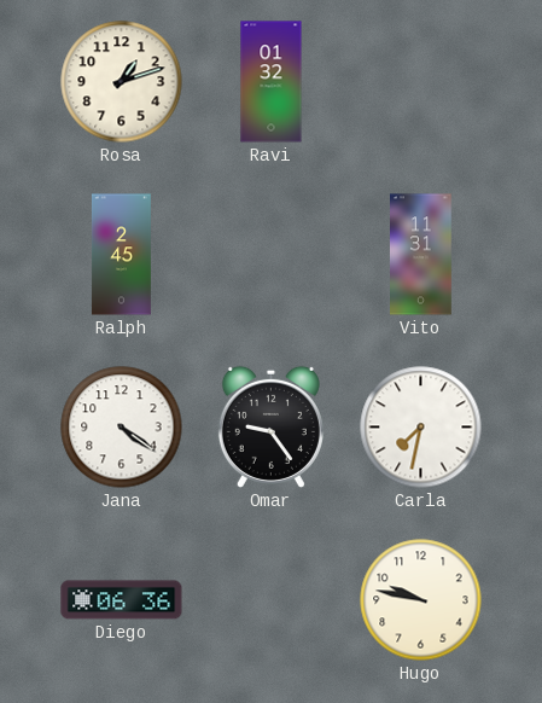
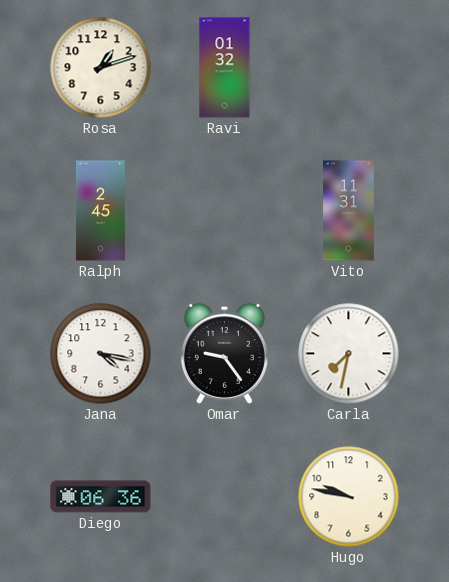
Jana: 4:21 -> 4:17
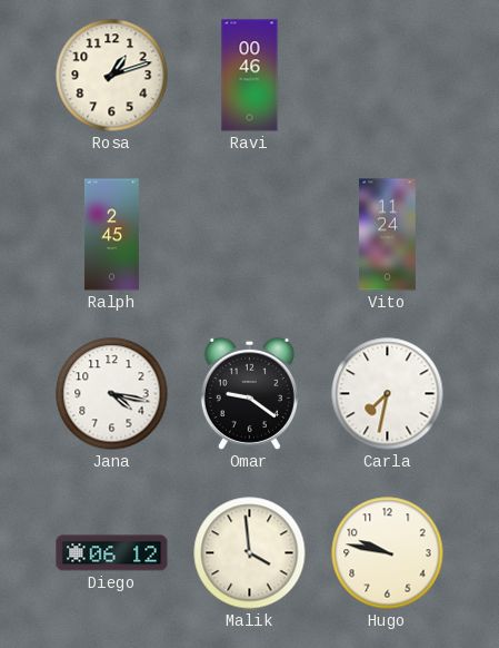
Ravi: 01:32 -> 00:46
Vito: 11:31 -> 11:24
Omar: 9:24 -> 9:21
Diego: 06:36 -> 06:12
Malik: none -> 3:59
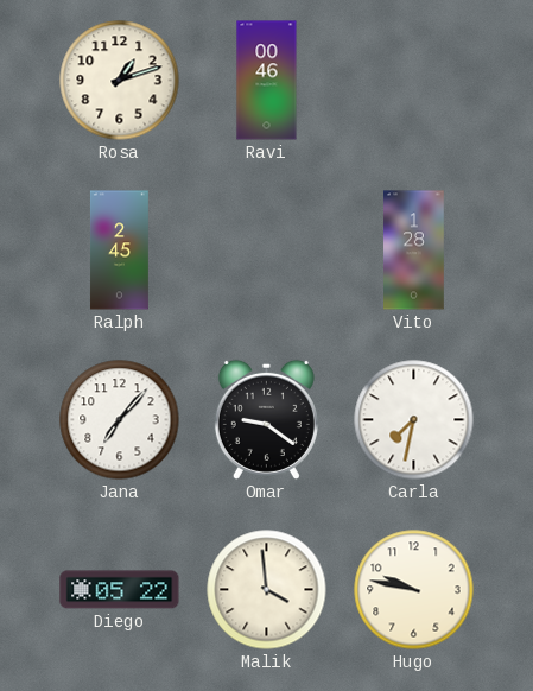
Vito: 11:24 -> 1:28
Jana: 4:17 -> 7:07
Diego: 06:12 -> 05:22
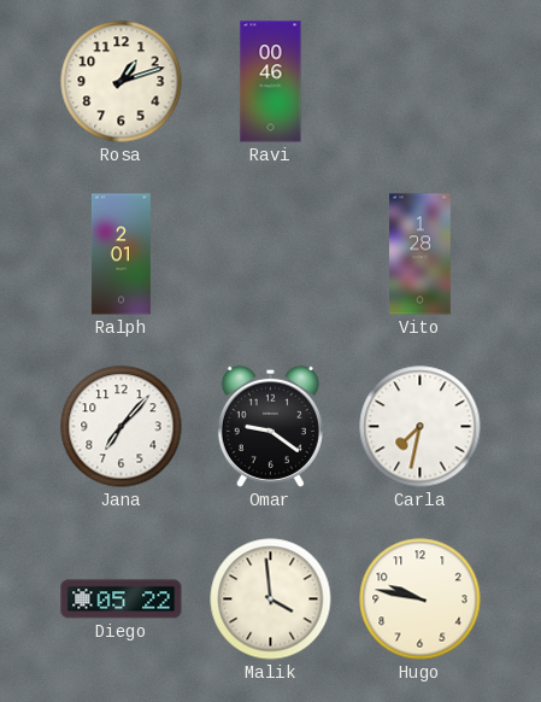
Ralph: 2:45 -> 2:01
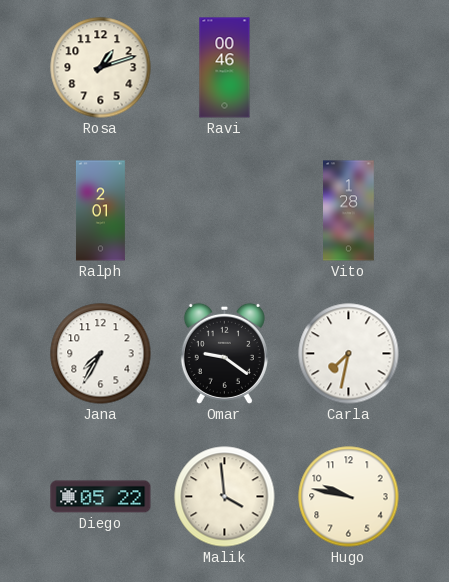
Jana: 7:07 -> 7:35
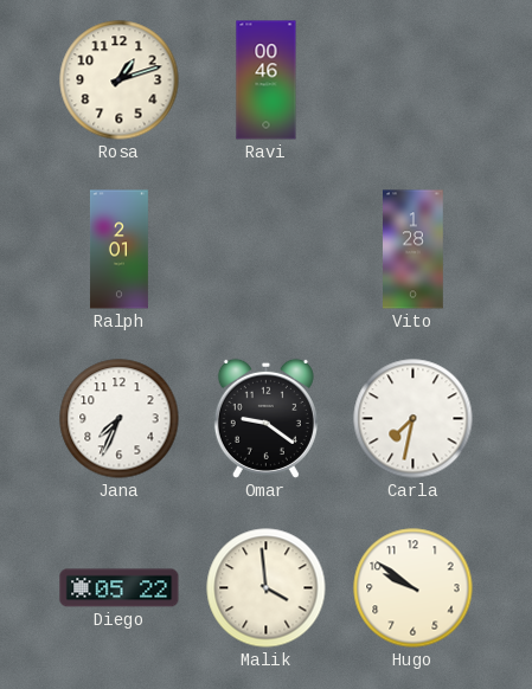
Jana: 7:35 -> 7:34
Hugo: 9:47 -> 9:51
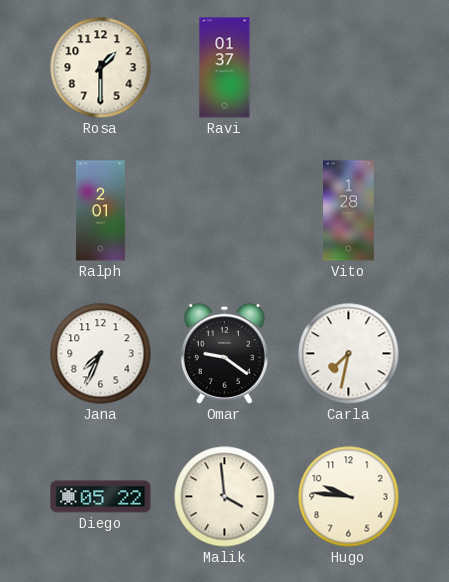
Rosa: 1:12 -> 1:30
Ravi: 00:46 -> 01:37
Hugo: 9:51 -> 9:46
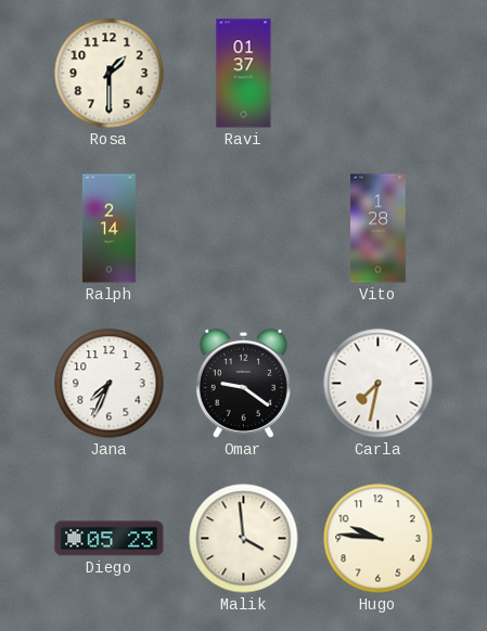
Ralph: 2:01 -> 2:14
Diego: 05:22 -> 05:23
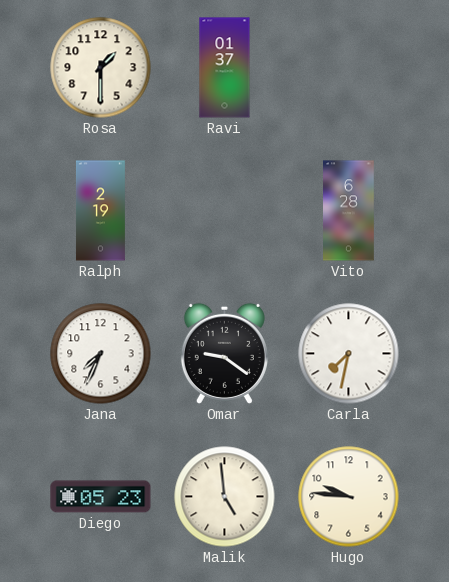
Ralph: 2:14 -> 2:19
Vito: 1:28 -> 6:28
Malik: 3:59 -> 4:59
